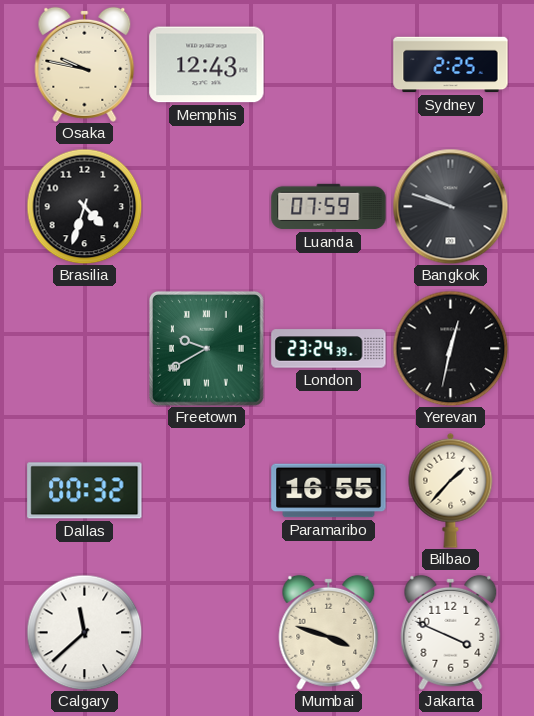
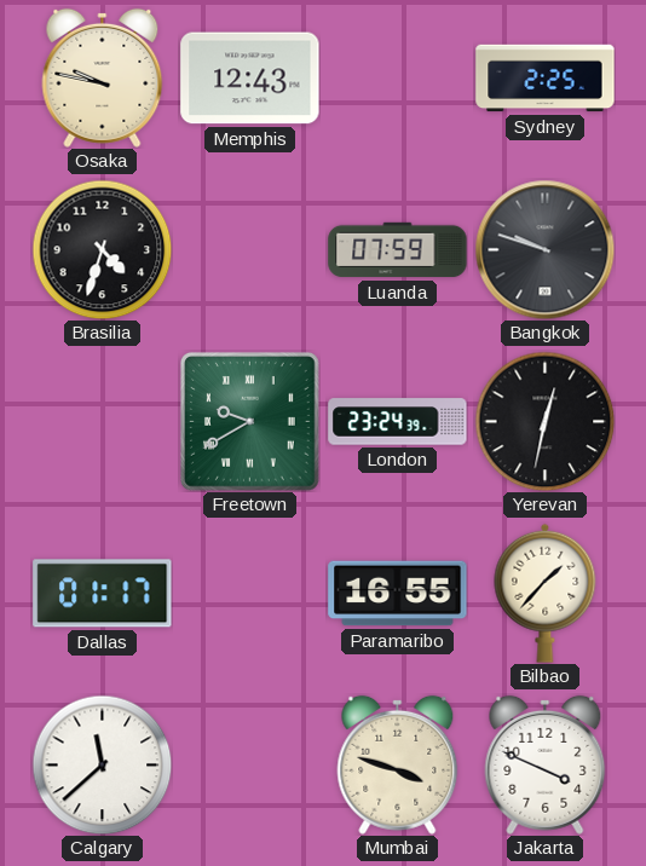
Dallas: 00:32 -> 01:17
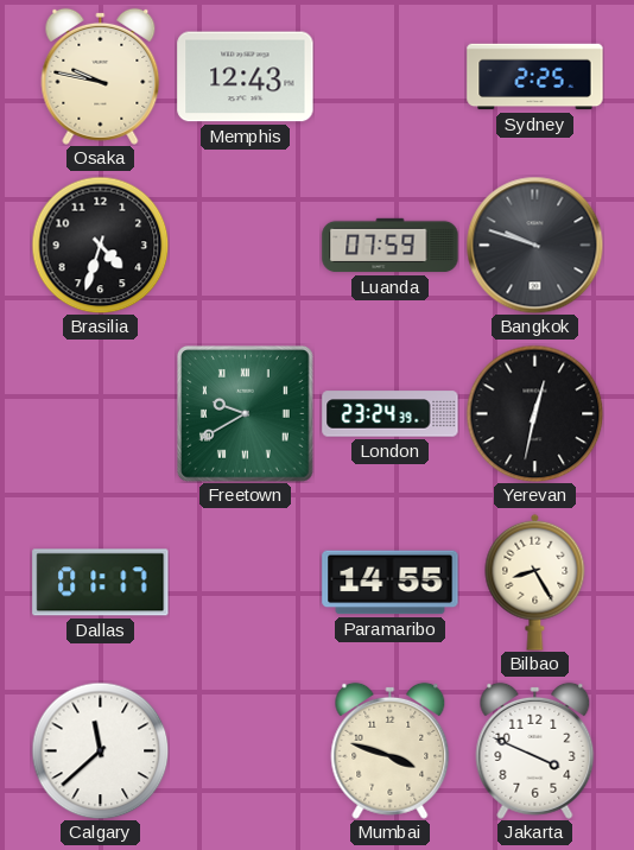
Paramaribo: 16:55 -> 14:55
Bilbao: 1:37 -> 8:25
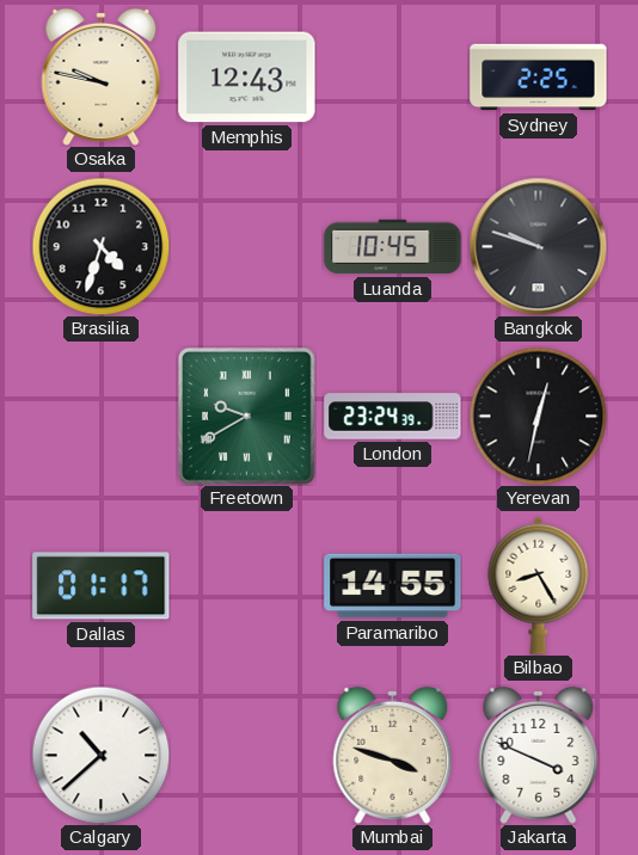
Luanda: 07:59 -> 10:45
Calgary: 11:38 -> 10:38
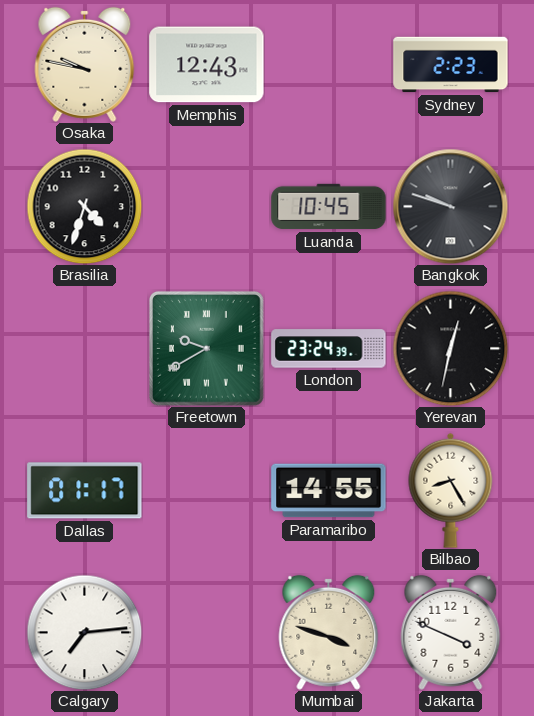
Sydney: 2:25 -> 2:23
Calgary: 10:38 -> 7:14
